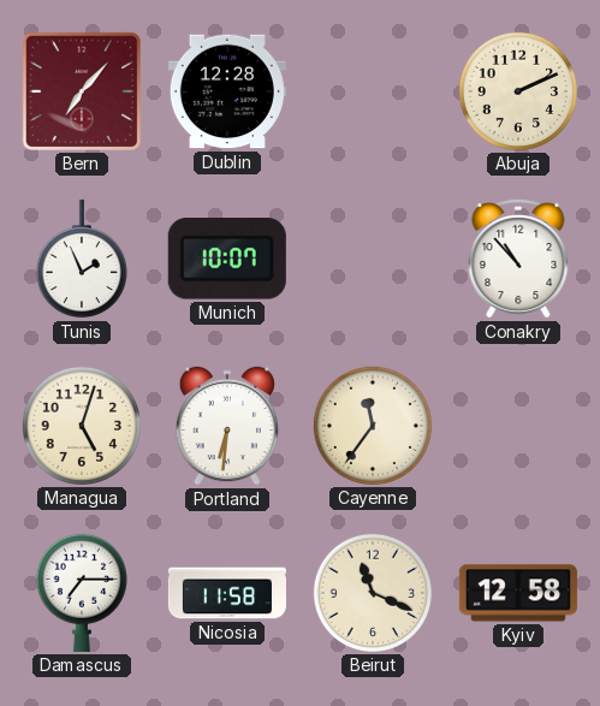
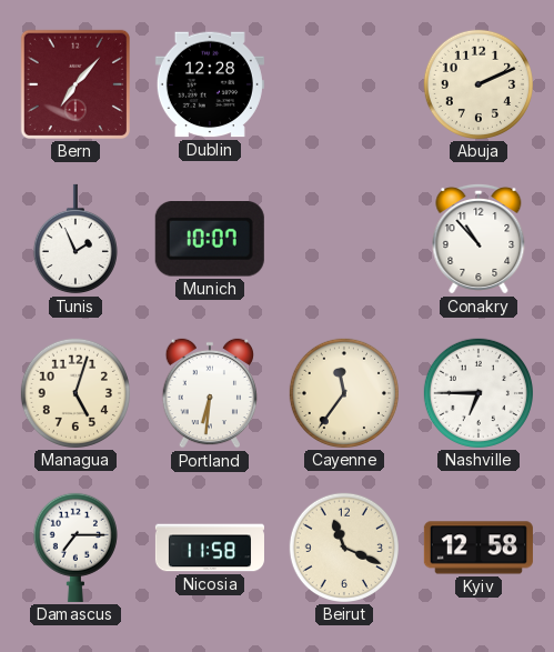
Nashville: none -> 6:45
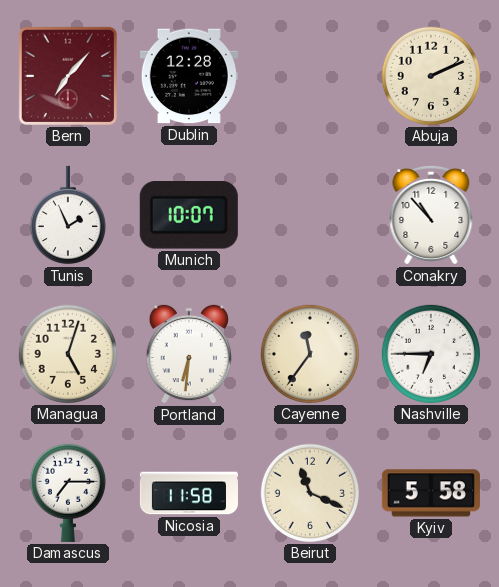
Kyiv: 12:58 -> 5:58
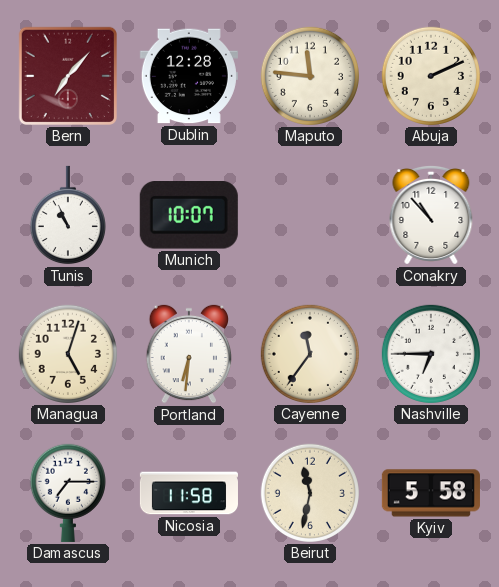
Maputo: none -> 11:46
Tunis: 1:56 -> 10:56
Beirut: 11:19 -> 11:32
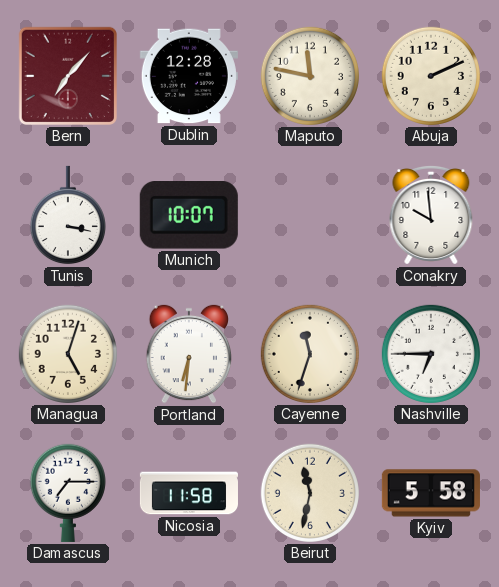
Maputo: 11:46 -> 11:47
Tunis: 10:56 -> 3:17
Conakry: 10:53 -> 9:59
Cayenne: 11:36 -> 11:33
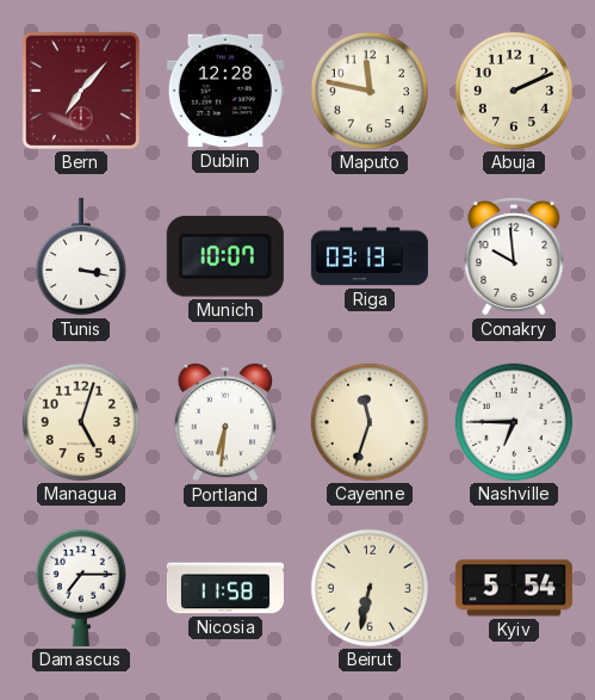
Riga: none -> 03:13
Beirut: 11:32 -> 6:32
Kyiv: 5:58 -> 5:54
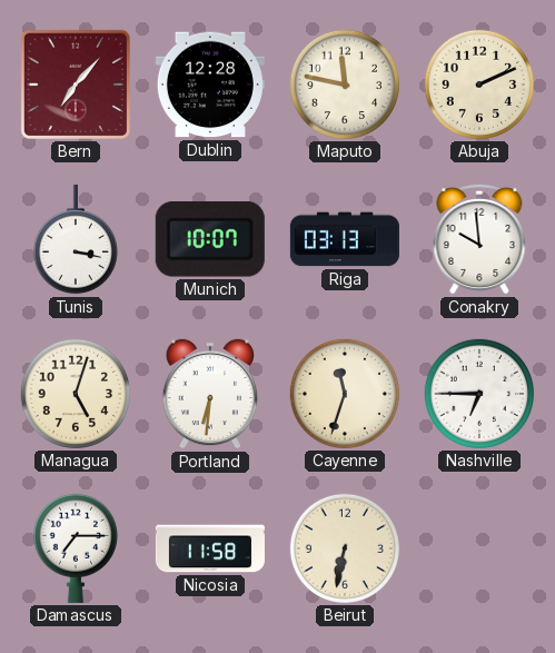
Kyiv: 5:54 -> none
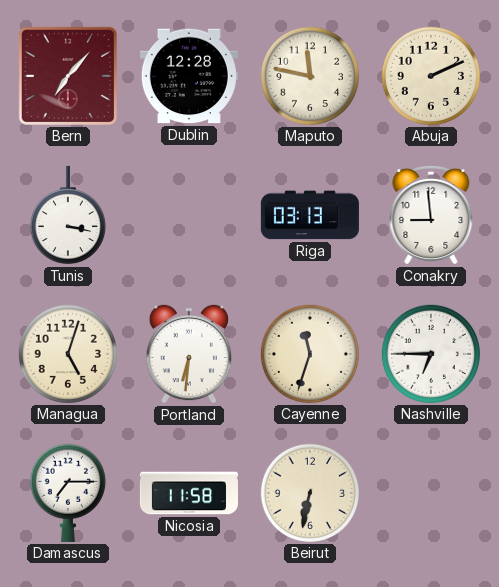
Munich: 10:07 -> none
Conakry: 9:59 -> 8:59
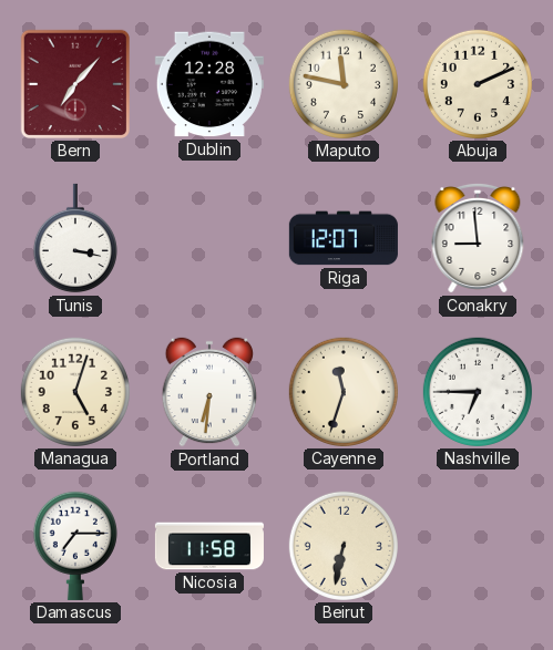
Riga: 03:13 -> 12:07
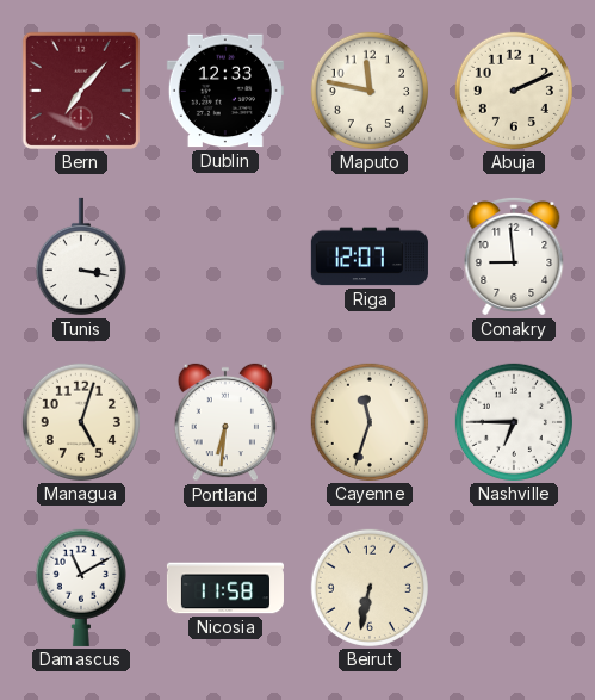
Dublin: 12:28 -> 12:33
Damascus: 7:15 -> 11:10
